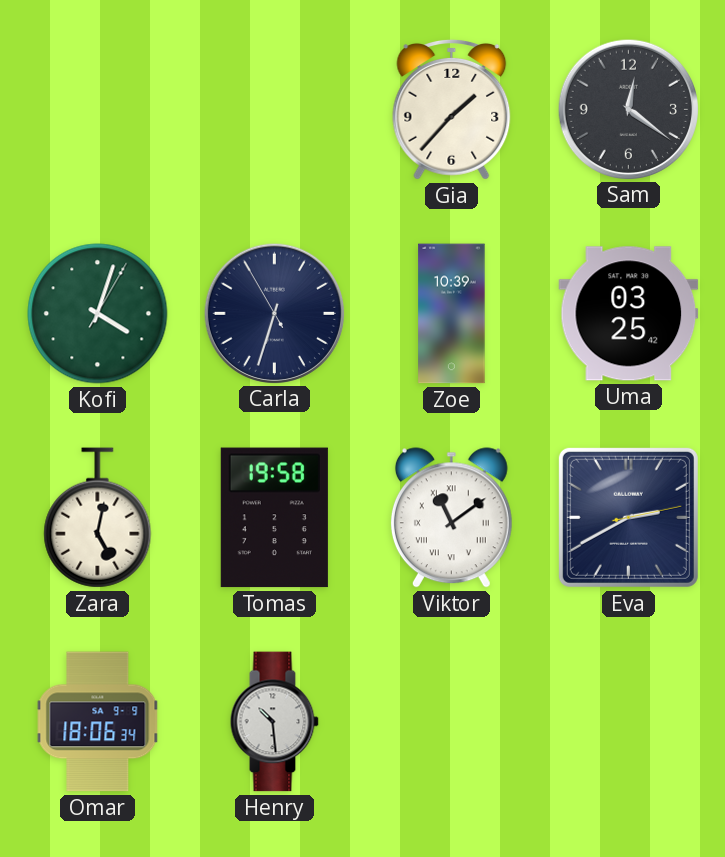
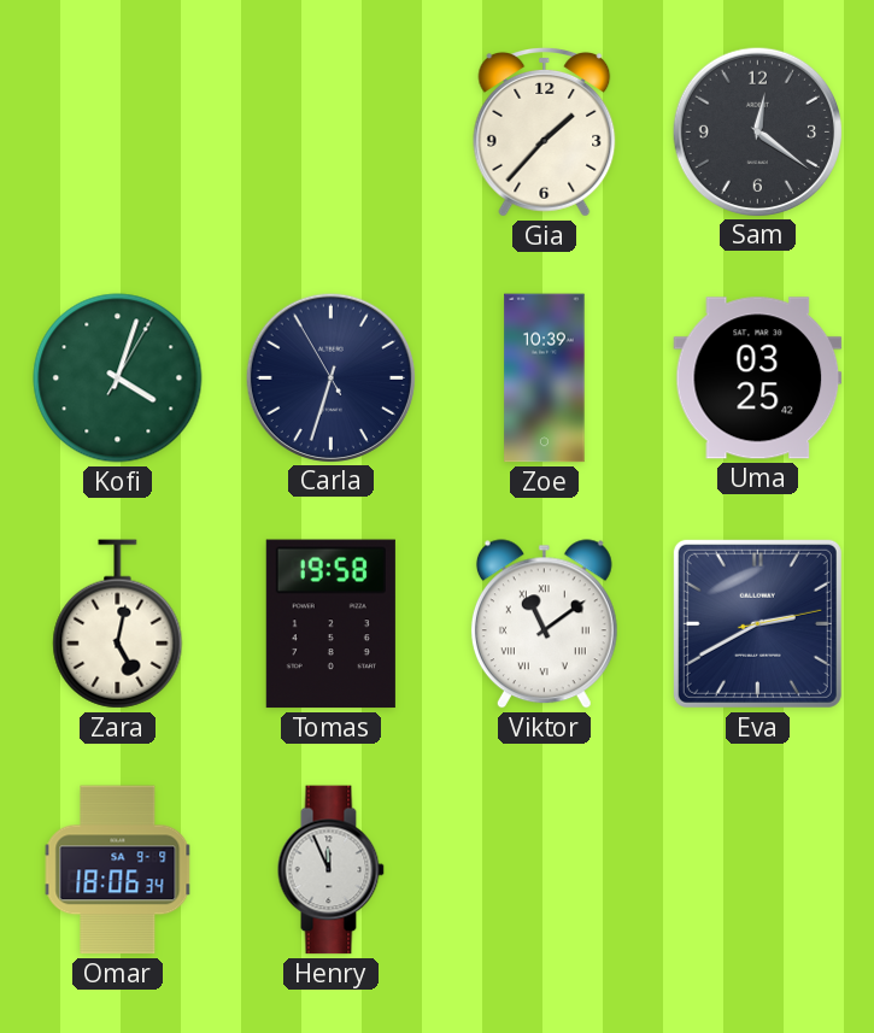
Henry: 10:29 -> 11:56
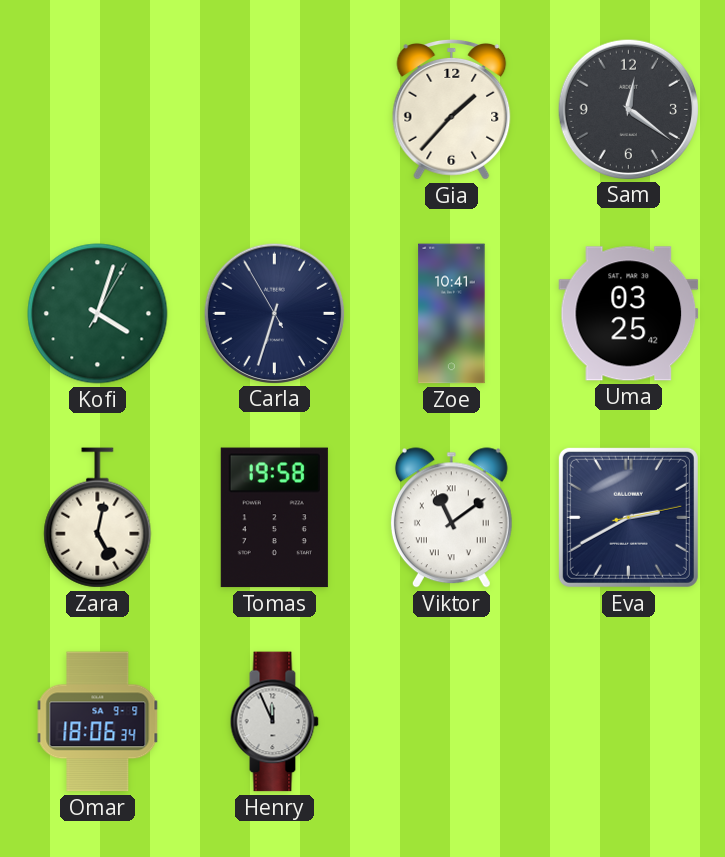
Zoe: 10:39 -> 10:41
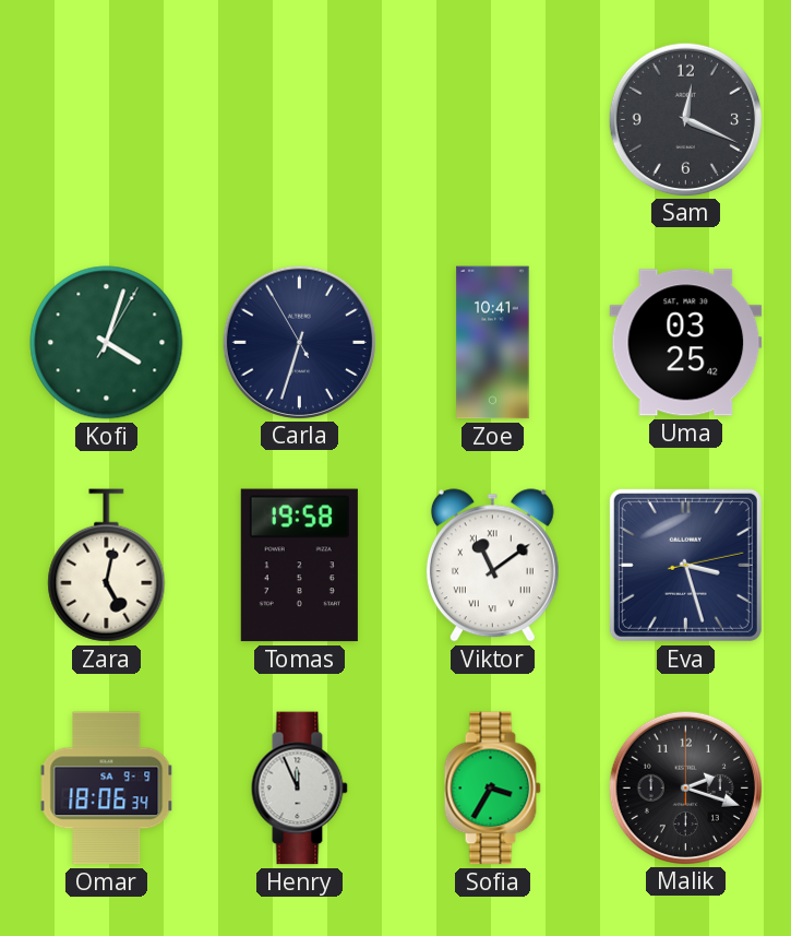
Gia: 1:37 -> none
Sam: 12:21 -> 12:19
Eva: 2:40 -> 3:27
Sofia: none -> 3:35
Malik: none -> 2:18
